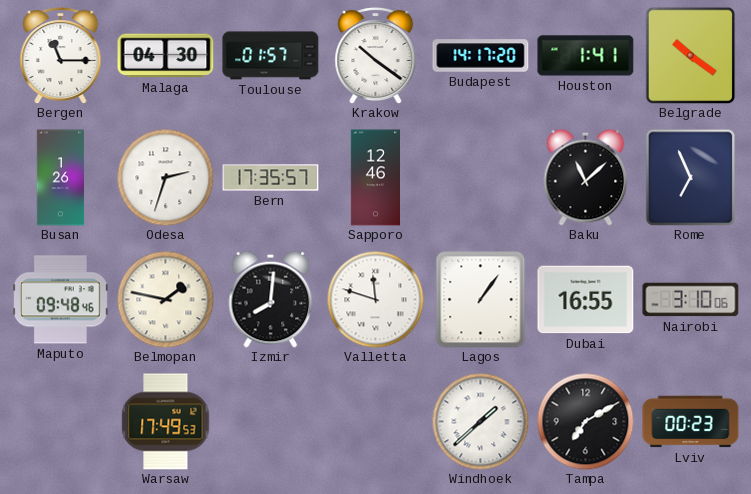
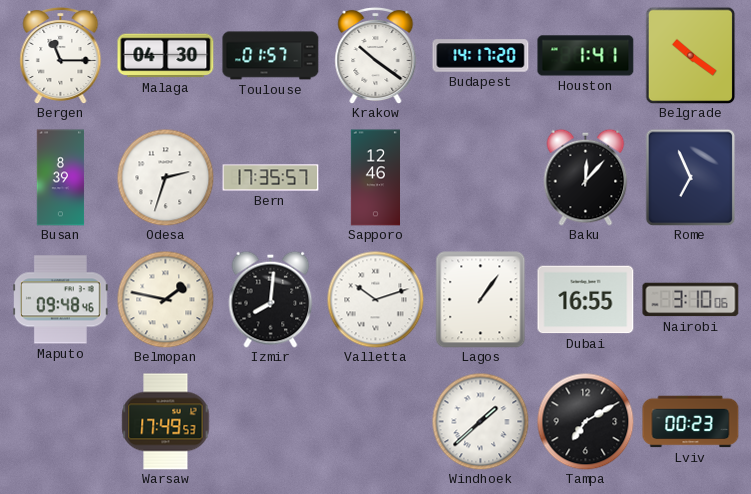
Busan: 1:26 -> 8:39
Baku: 11:08 -> 12:07
Valletta: 11:48 -> 10:12
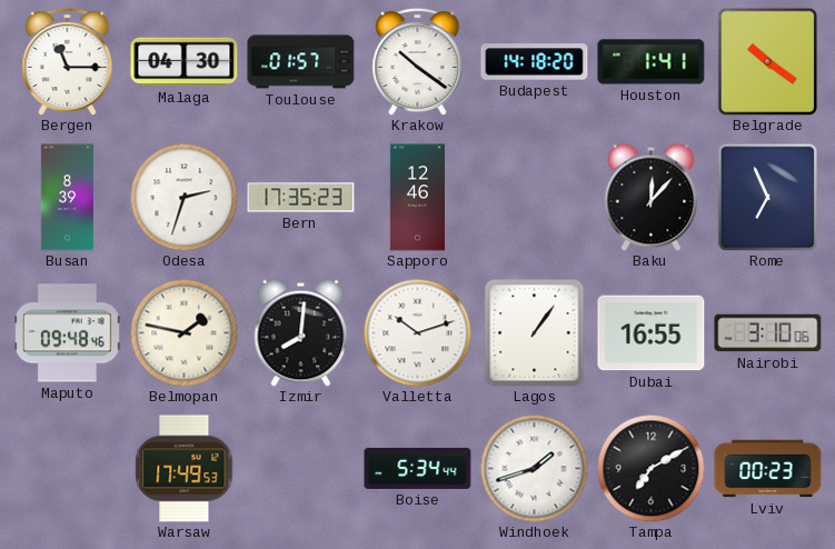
Budapest: 14:17 -> 14:18
Bern: 17:35:57 -> 17:35:23
Boise: none -> 5:34
Windhoek: 1:38 -> 1:42
